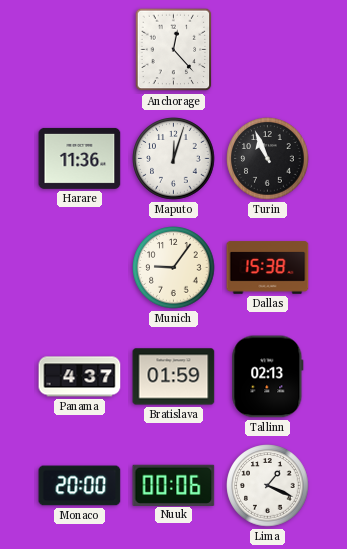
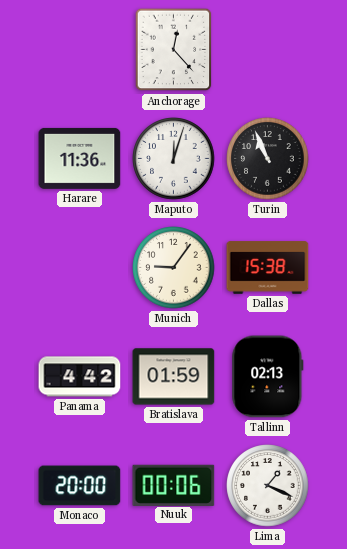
Panama: 4:37 -> 4:42
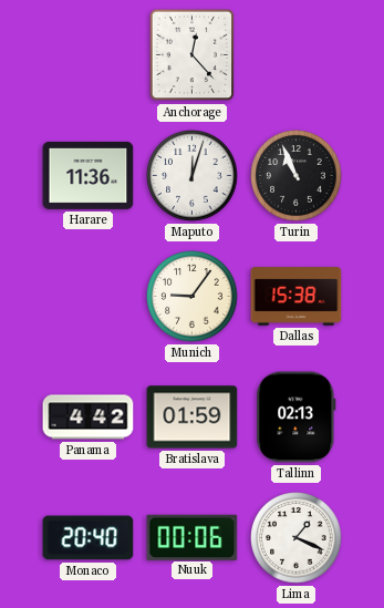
Monaco: 20:00 -> 20:40
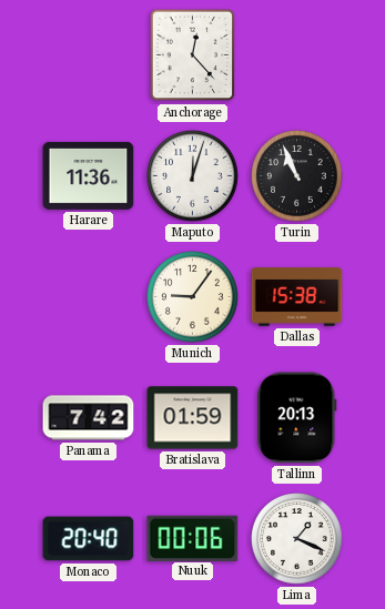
Panama: 4:42 -> 7:42
Tallinn: 02:13 -> 20:13
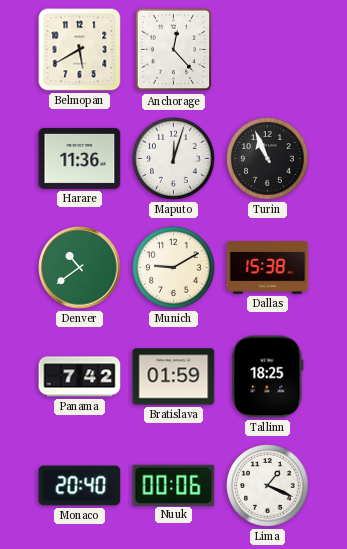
Belmopan: none -> 5:40
Denver: none -> 10:39
Munich: 9:06 -> 9:10
Tallinn: 20:13 -> 18:25
